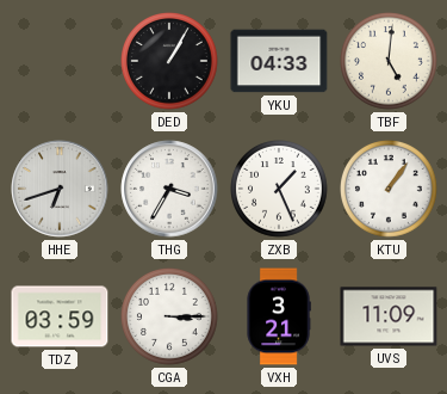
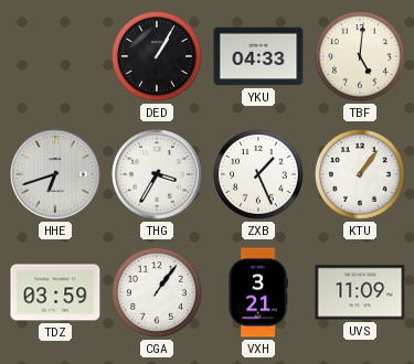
CGA: 3:15 -> 1:06
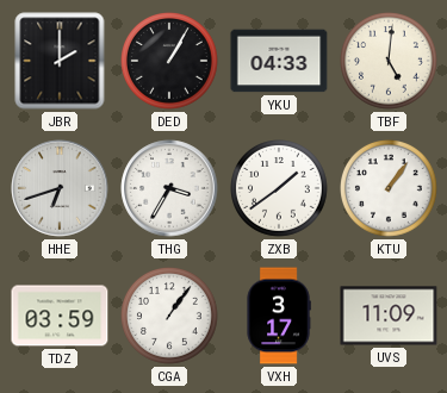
JBR: none -> 2:00
ZXB: 1:26 -> 1:39
VXH: 3:21 -> 3:17
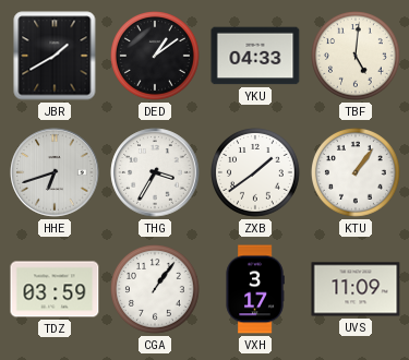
JBR: 2:00 -> 1:40
DED: 1:05 -> 1:09
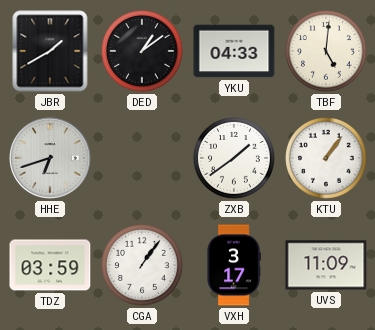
THG: 3:35 -> none
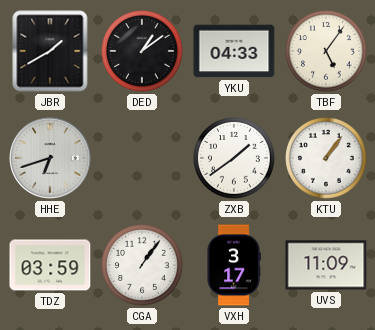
TBF: 5:01 -> 5:06
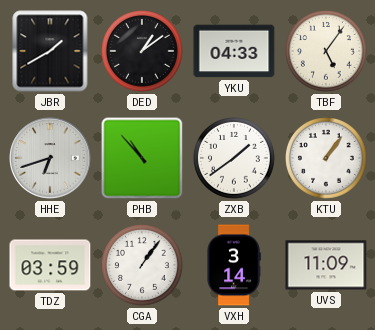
PHB: none -> 10:53
VXH: 3:17 -> 3:14
